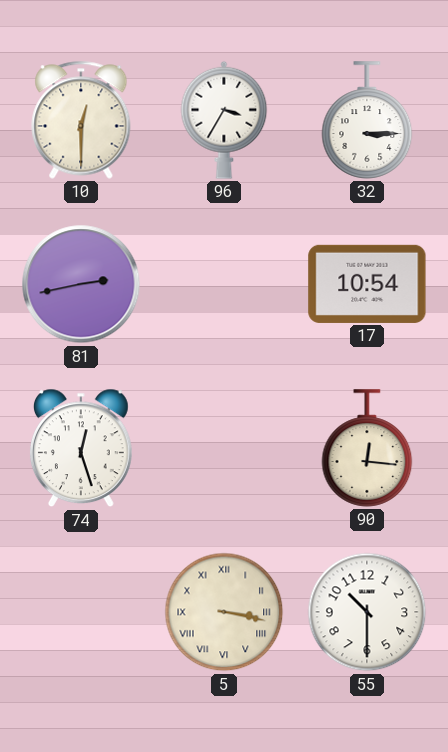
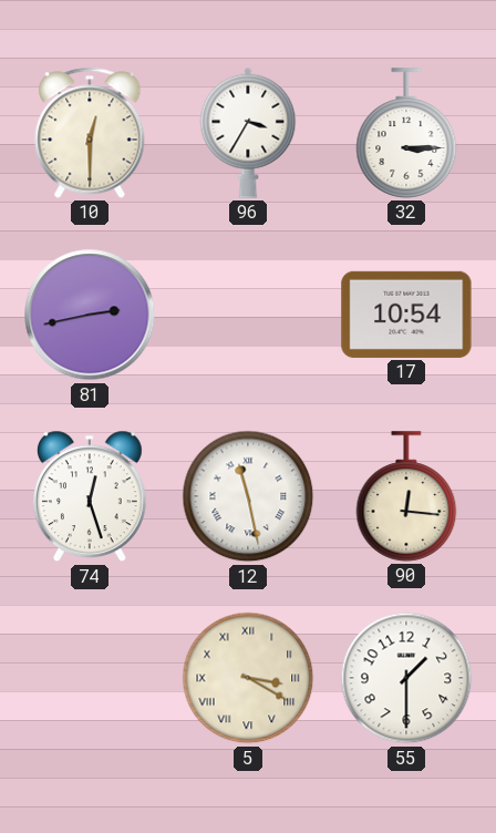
12: none -> 11:28
5: 3:17 -> 3:20
55: 10:30 -> 1:30
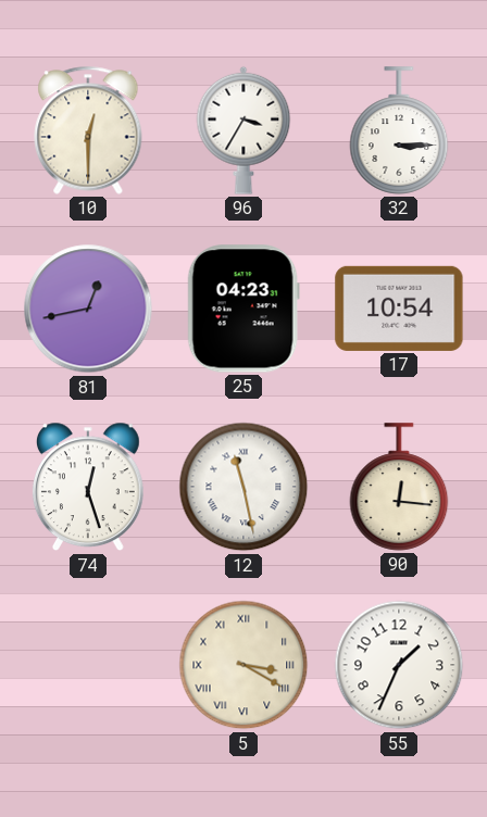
81: 2:43 -> 12:43
25: none -> 04:23
55: 1:30 -> 1:34
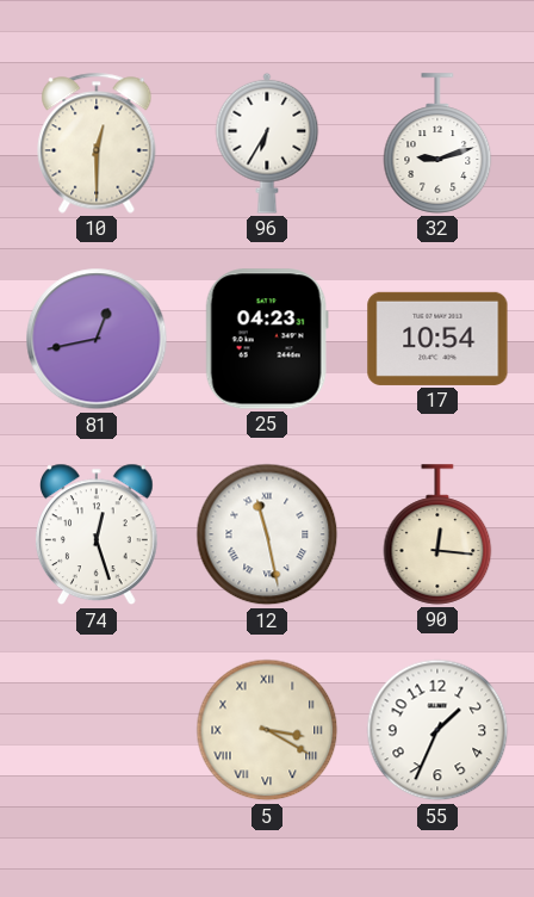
96: 3:35 -> 6:35
32: 3:15 -> 9:12
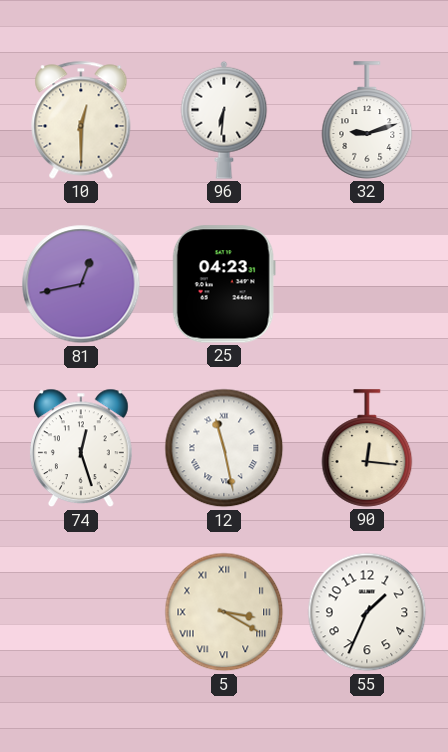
96: 6:35 -> 6:31
17: 10:54 -> none
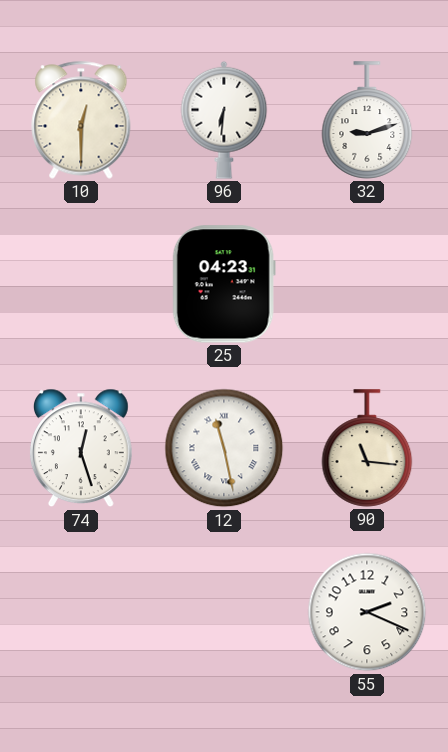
81: 12:43 -> none
90: 12:16 -> 11:16
5: 3:20 -> none
55: 1:34 -> 2:19
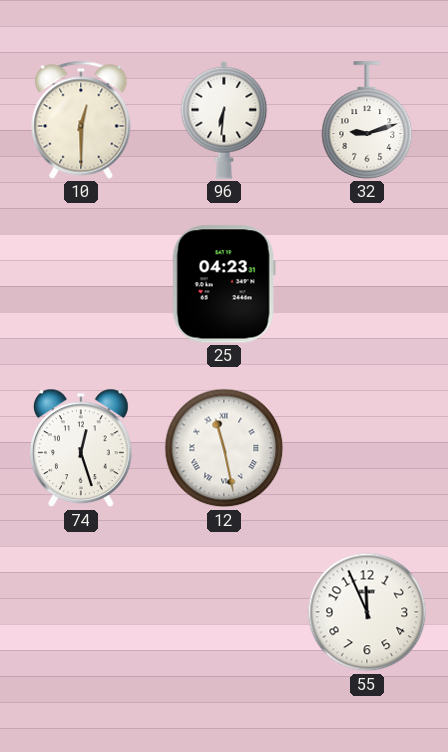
90: 11:16 -> none
55: 2:19 -> 11:56
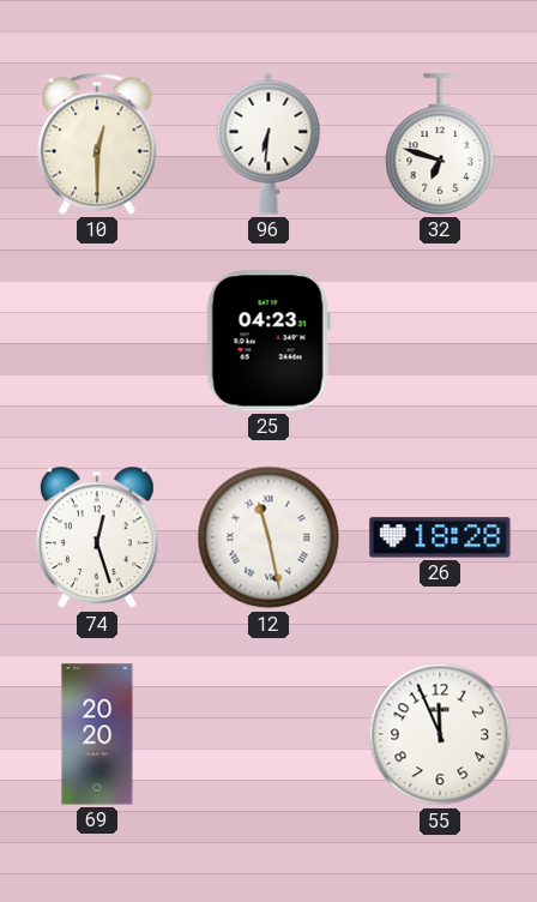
32: 9:12 -> 6:48
26: none -> 18:28
69: none -> 20:20
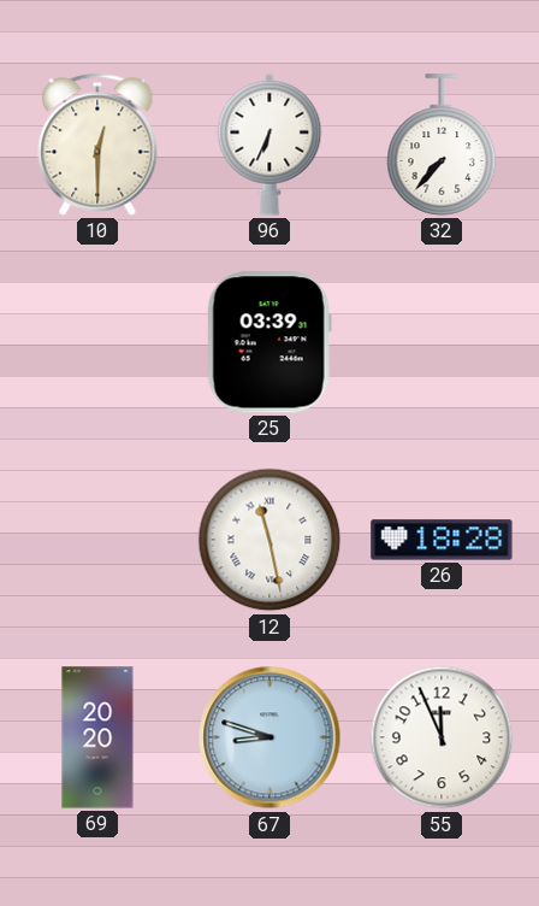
96: 6:31 -> 6:34
32: 6:48 -> 7:37
25: 04:23 -> 03:39
74: 12:27 -> none
67: none -> 8:48
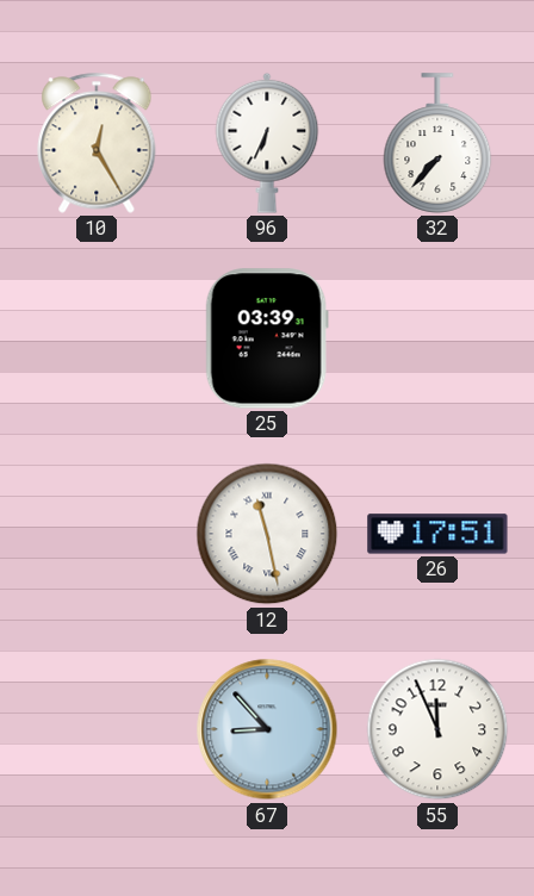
10: 12:30 -> 12:25
26: 18:28 -> 17:51
69: 20:20 -> none
67: 8:48 -> 8:53
